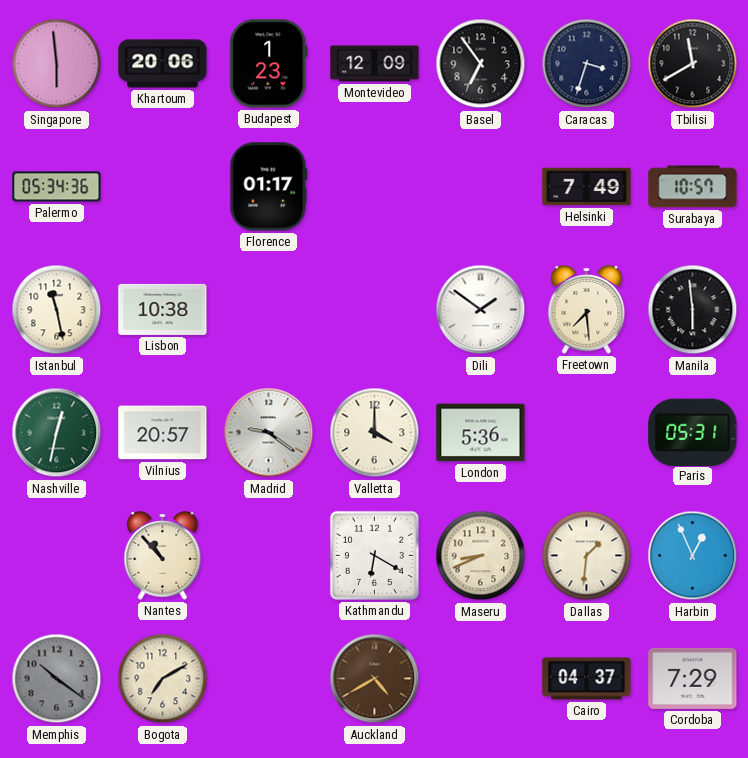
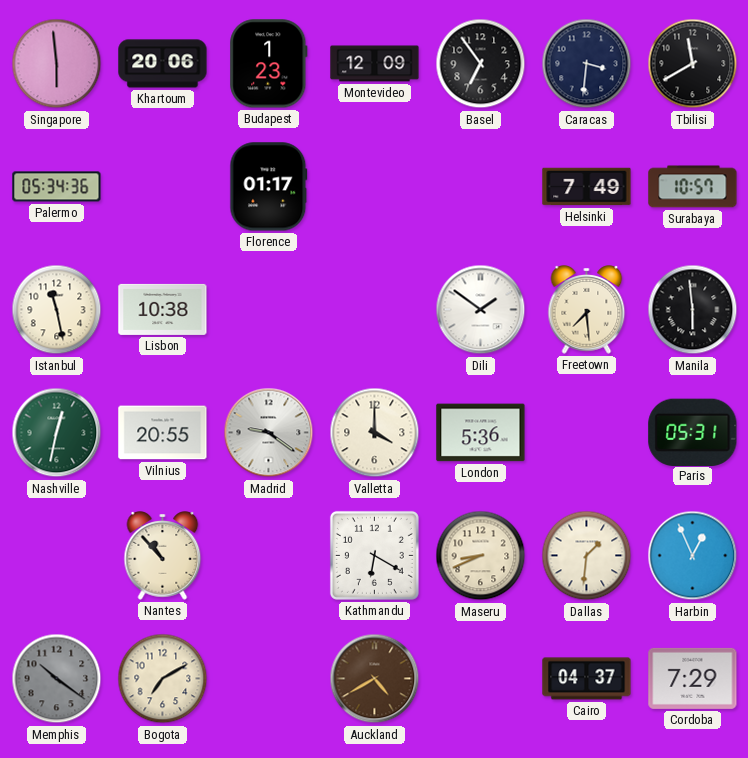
Caracas: 3:33 -> 3:31
Vilnius: 20:57 -> 20:55
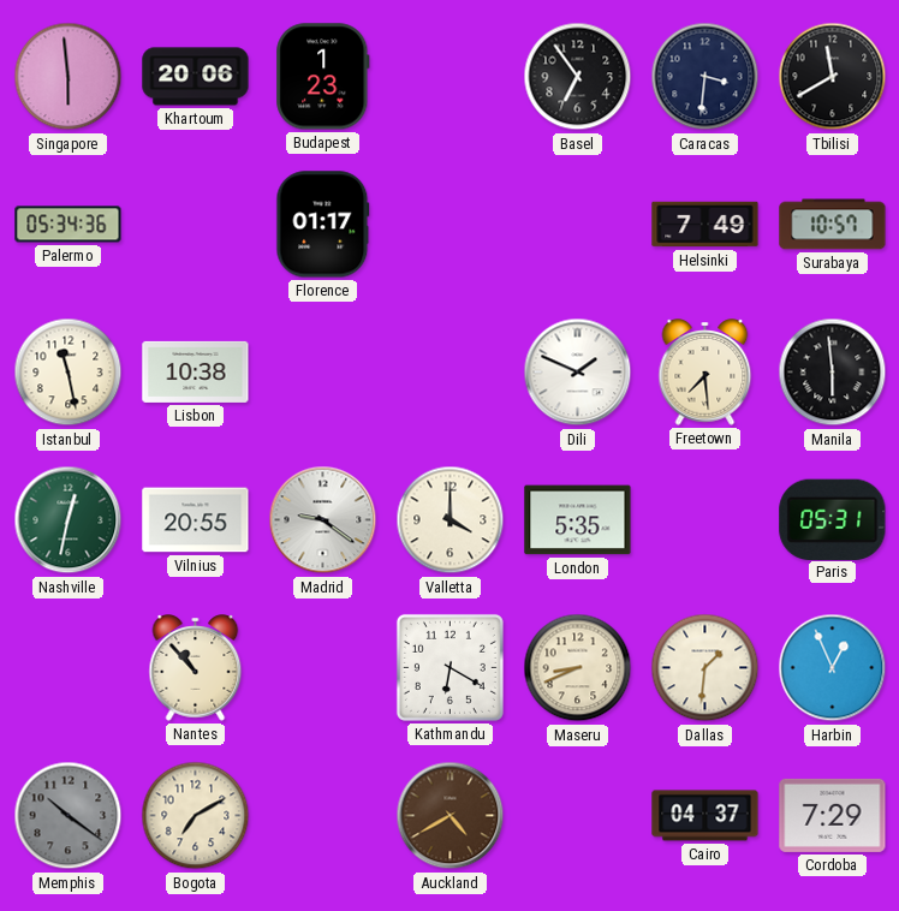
Montevideo: 12:09 -> none
Dili: 1:51 -> 1:49
London: 5:36 -> 5:35
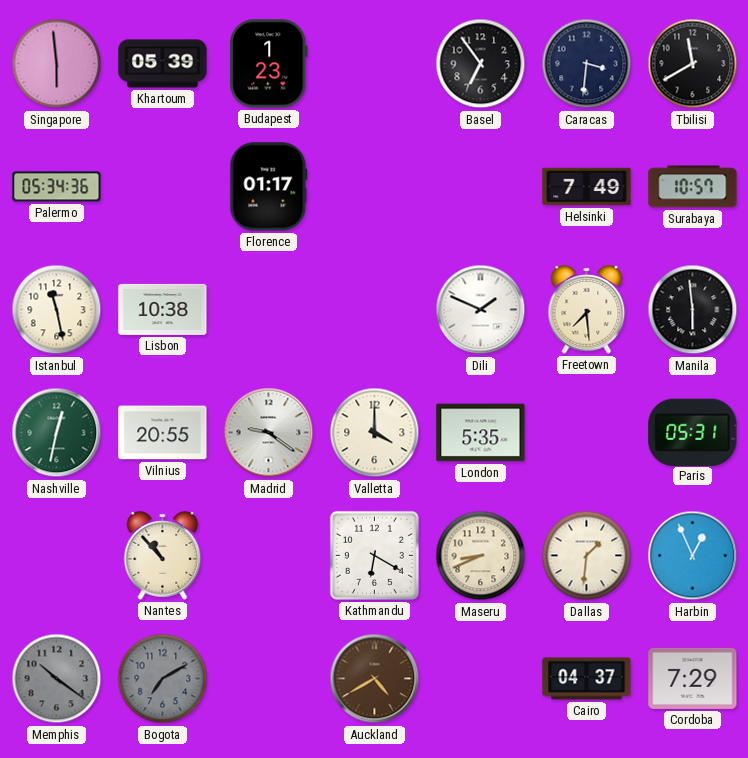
Khartoum: 20:06 -> 05:39
Bogota dial: cream -> grey
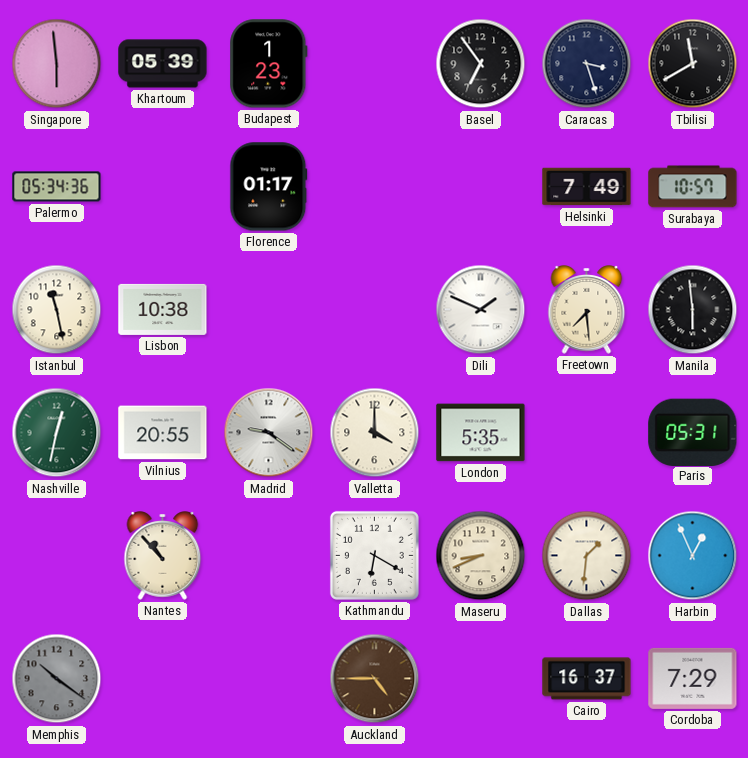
Caracas: 3:31 -> 3:27
Bogota: 7:10 -> none
Auckland: 4:40 -> 4:45
Cairo: 04:37 -> 16:37
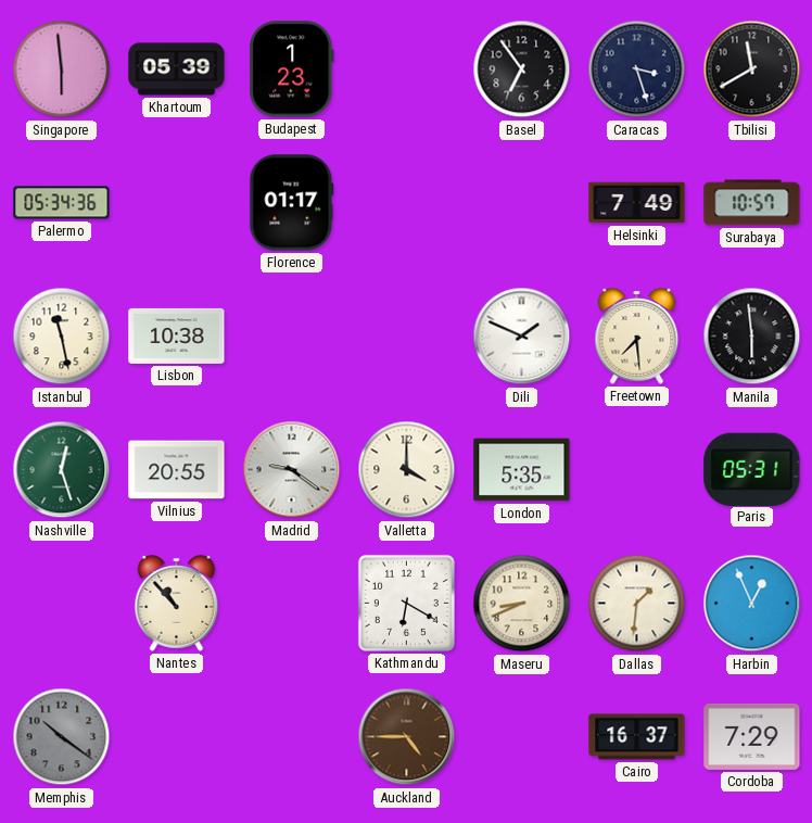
Nashville: 12:32 -> 12:27
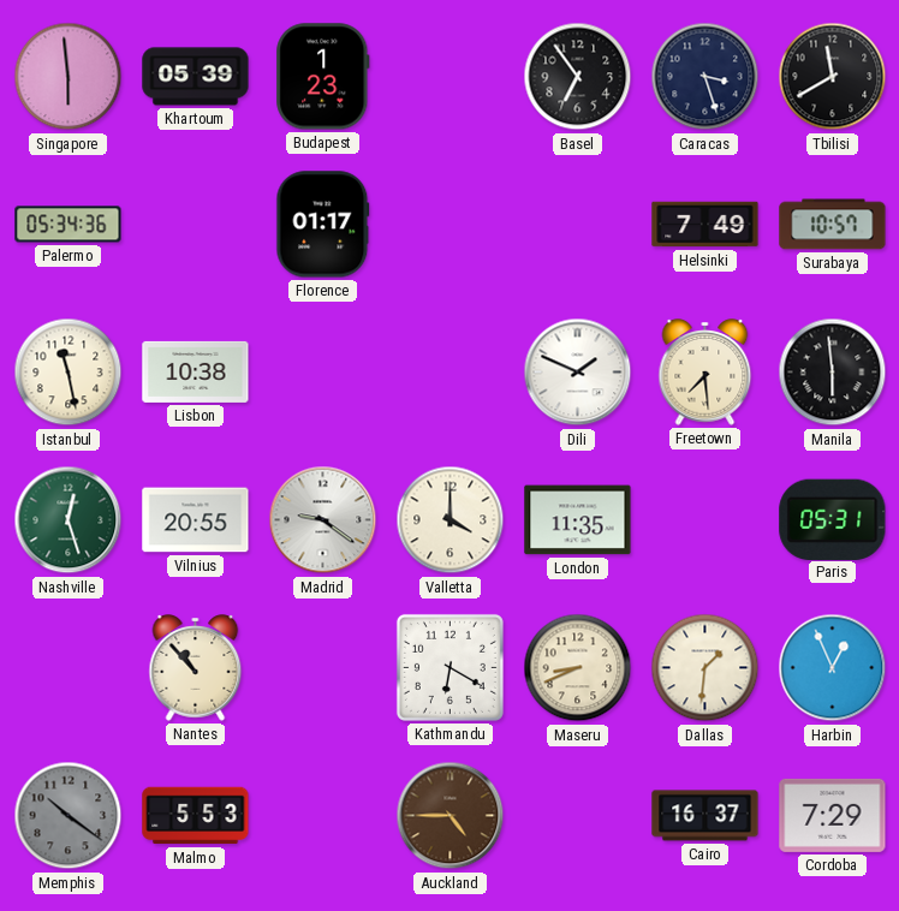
London: 5:35 -> 11:35
Malmo: none -> 5:53
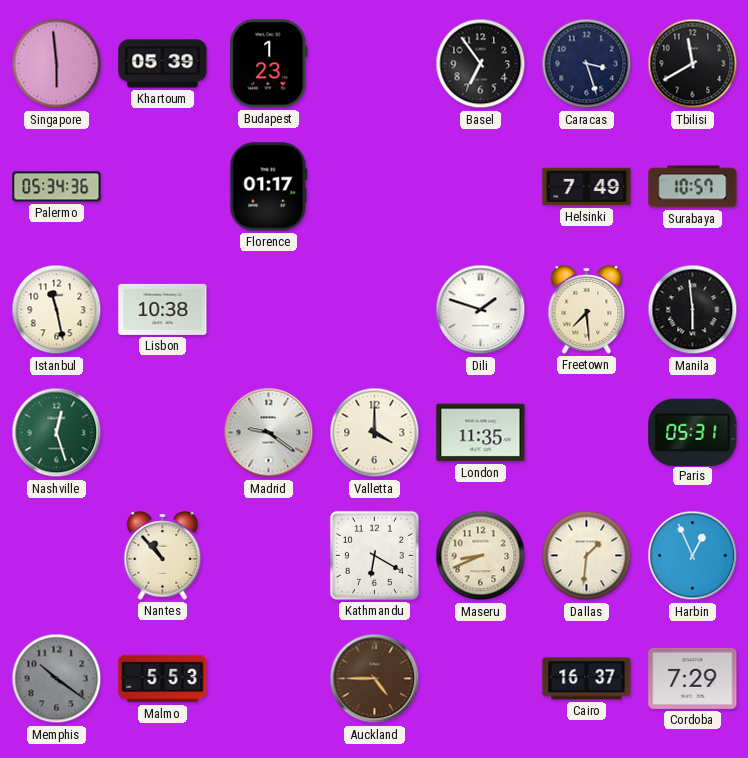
Dili: 1:49 -> 1:48
Vilnius: 20:55 -> none
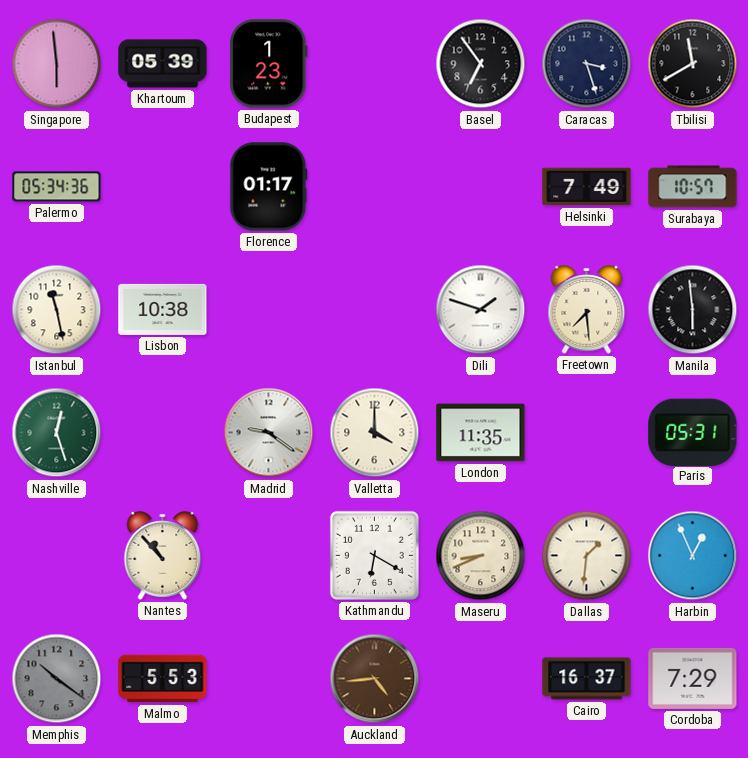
Auckland: 4:45 -> 4:44
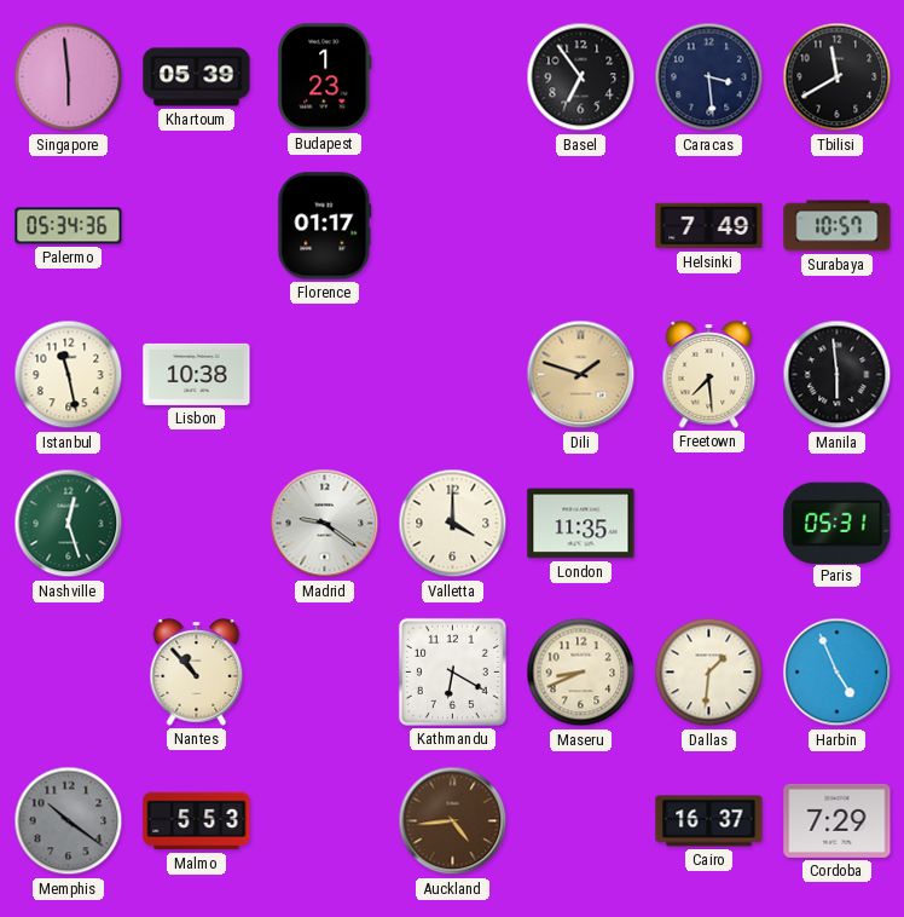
Caracas: 3:27 -> 3:29
Dili dial: white -> champagne
Harbin: 12:56 -> 4:56
